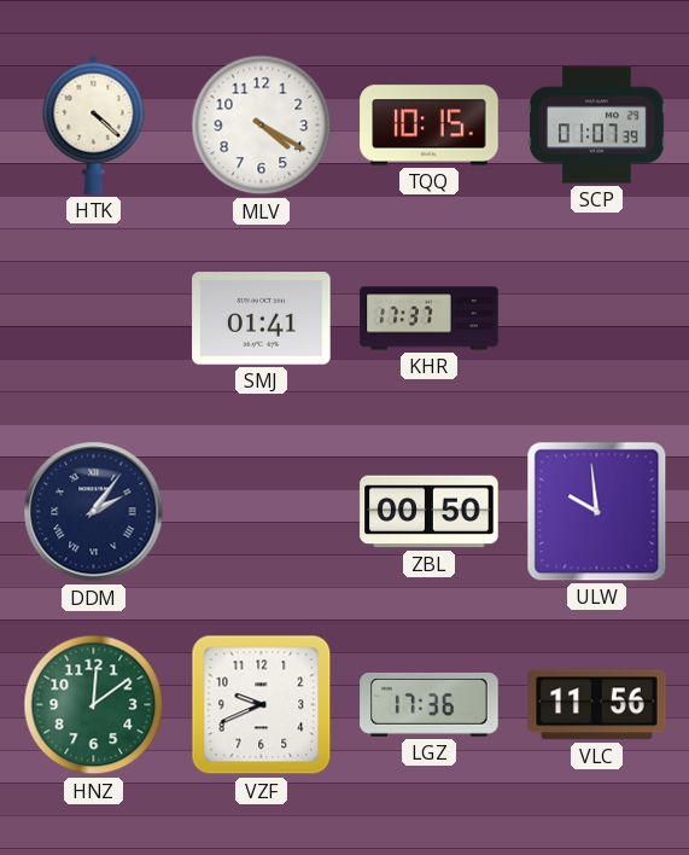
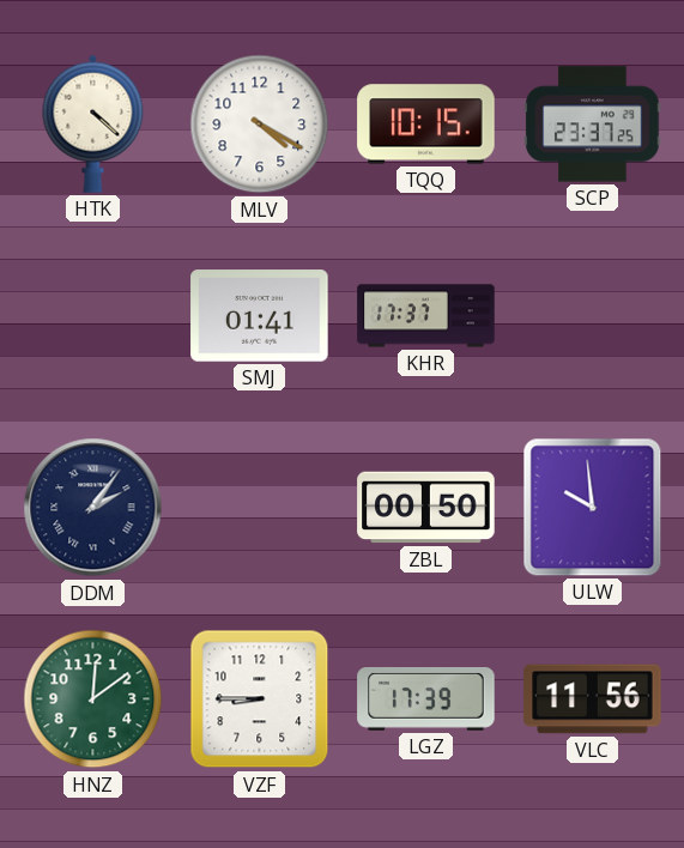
SCP: 01:07 -> 23:37
VZF: 9:41 -> 8:45
LGZ: 17:36 -> 17:39
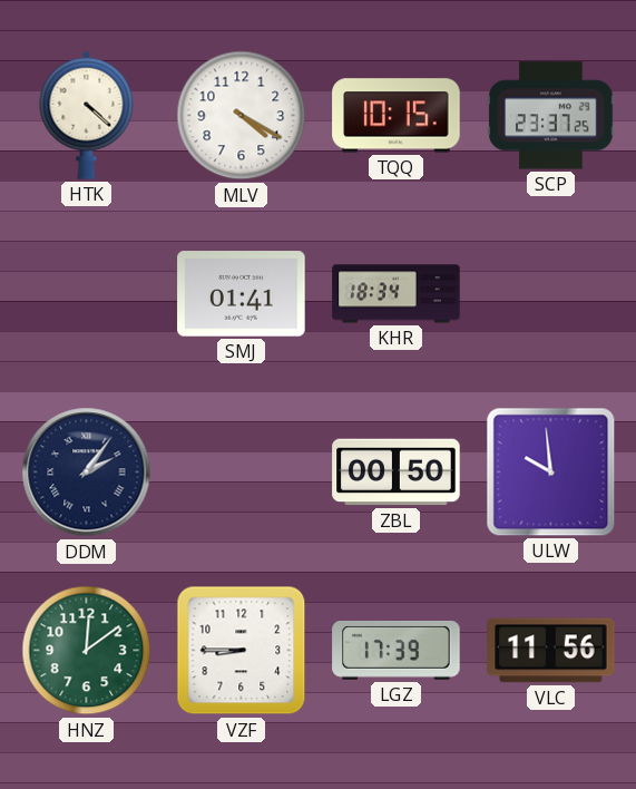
KHR: 17:37 -> 18:34
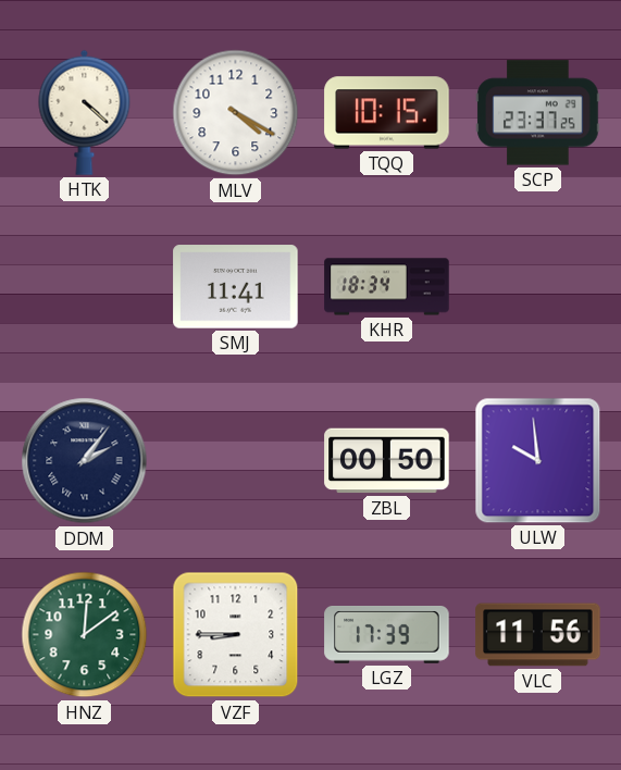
SMJ: 01:41 -> 11:41
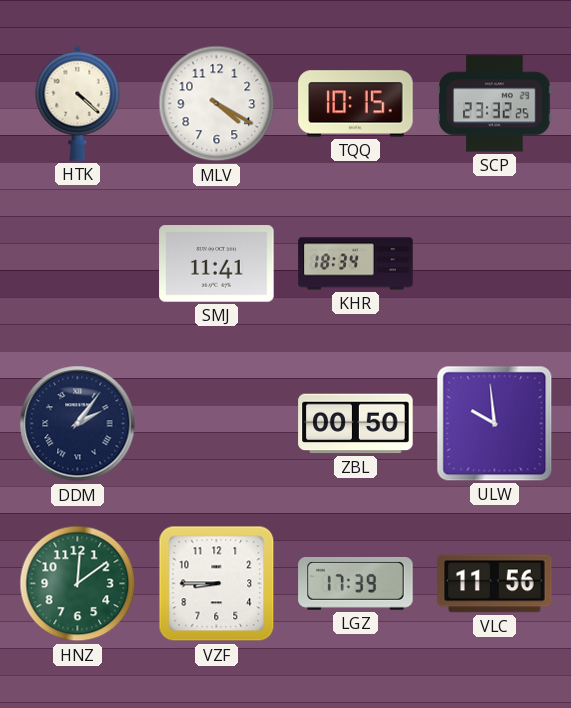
SCP: 23:37 -> 23:32
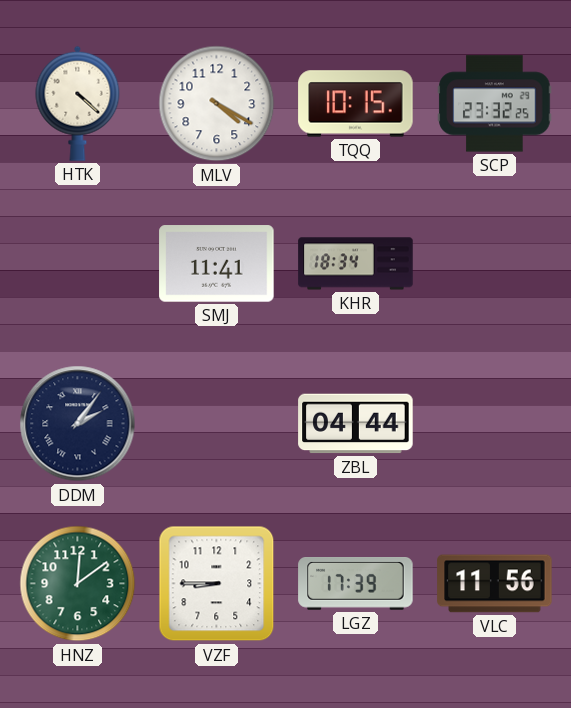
ZBL: 00:50 -> 04:44
ULW: 9:59 -> none
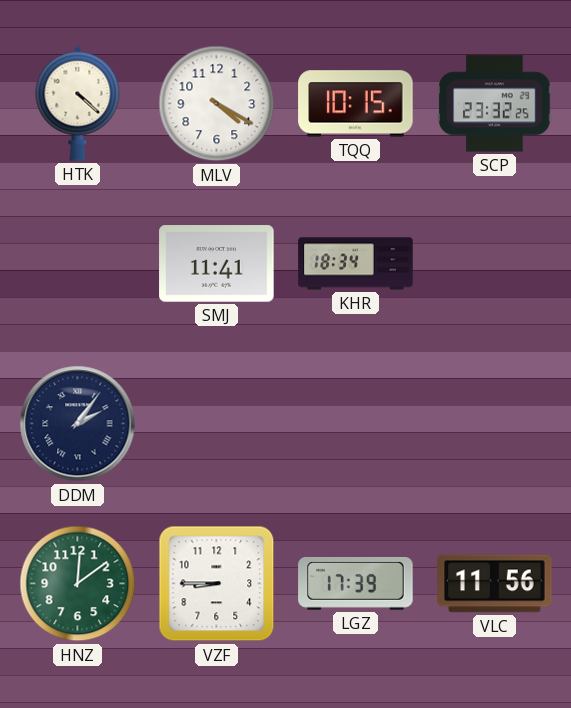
ZBL: 04:44 -> none
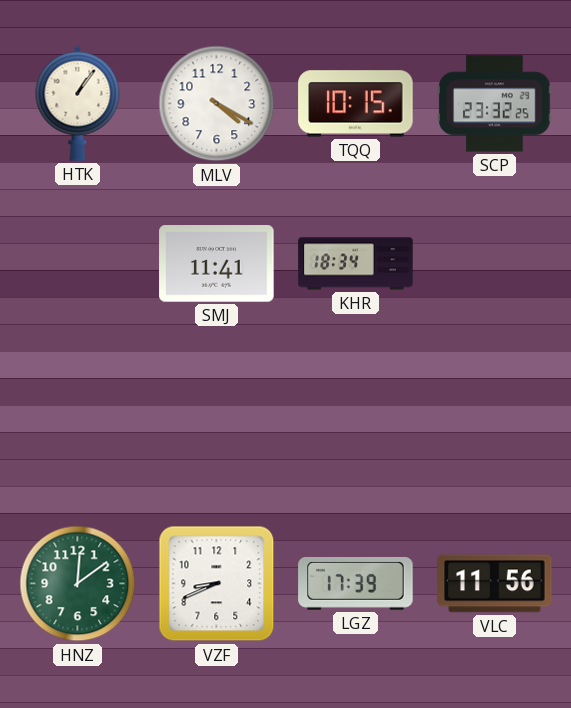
HTK: 4:22 -> 1:06
DDM: 2:06 -> none
VZF: 8:45 -> 8:41
